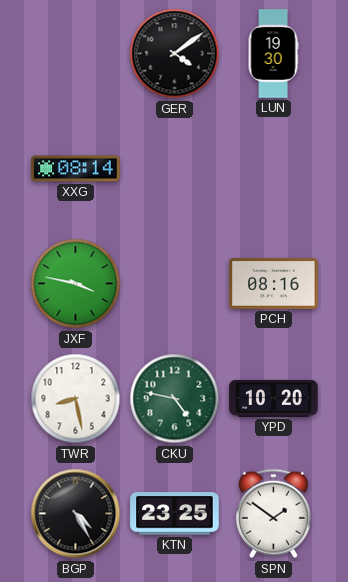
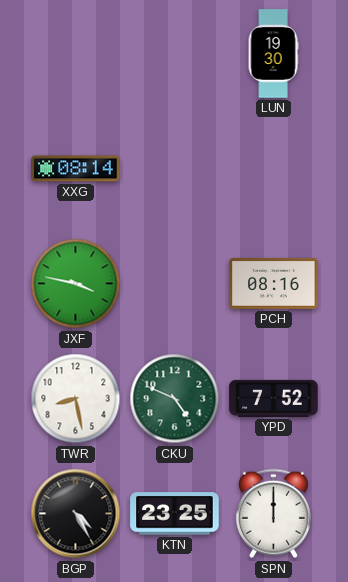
GER: 4:09 -> none
CKU: 4:47 -> 4:49
YPD: 10:20 -> 7:52
SPN: 1:51 -> 12:00
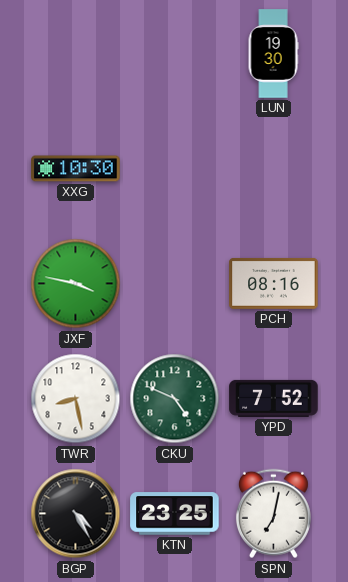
XXG: 08:14 -> 10:30
SPN: 12:00 -> 7:02
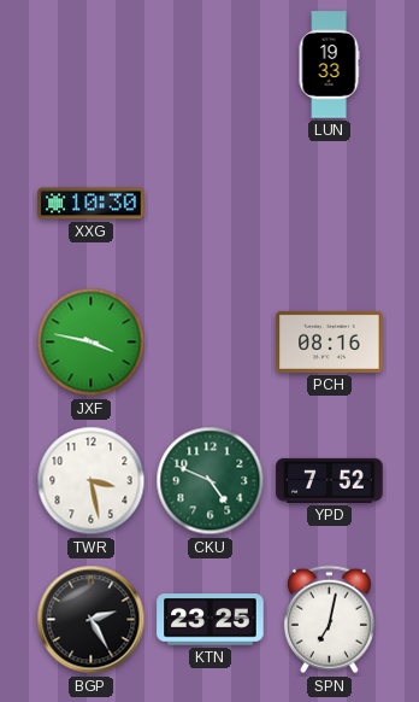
LUN: 19:30 -> 19:33
TWR: 8:28 -> 3:28
BGP: 4:25 -> 2:25
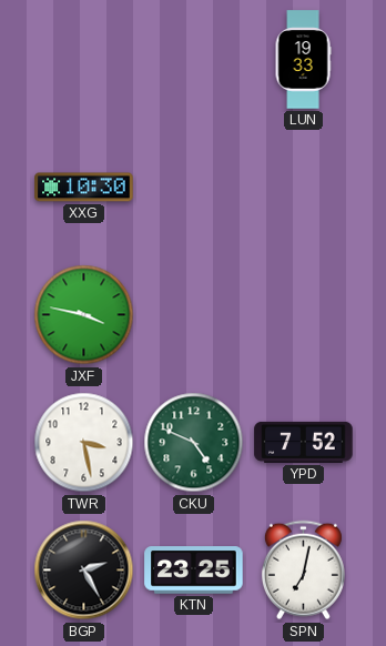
PCH: 08:16 -> none
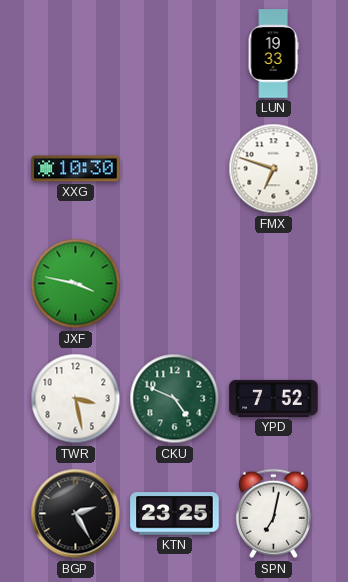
FMX: none -> 6:48
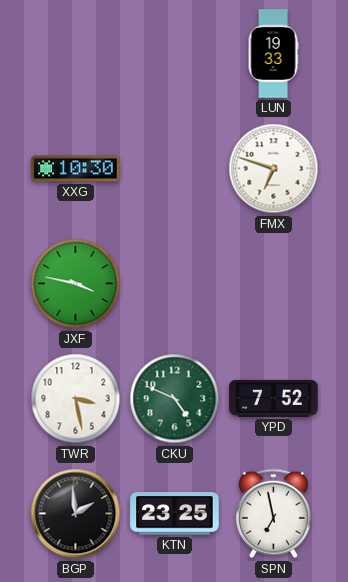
BGP: 2:25 -> 1:59
SPN: 7:02 -> 6:58
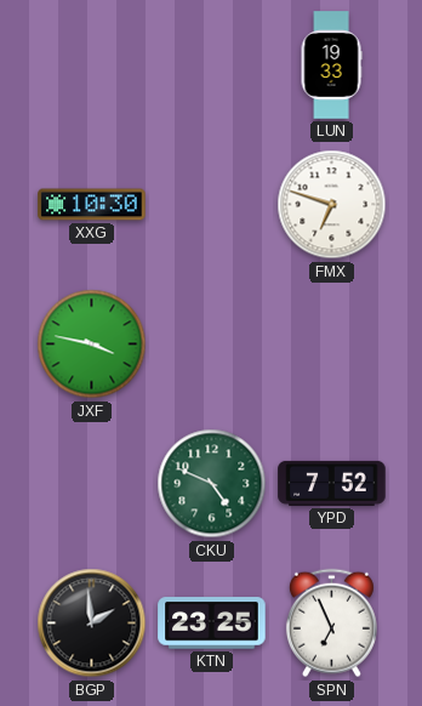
TWR: 3:28 -> none
SPN: 6:58 -> 6:56
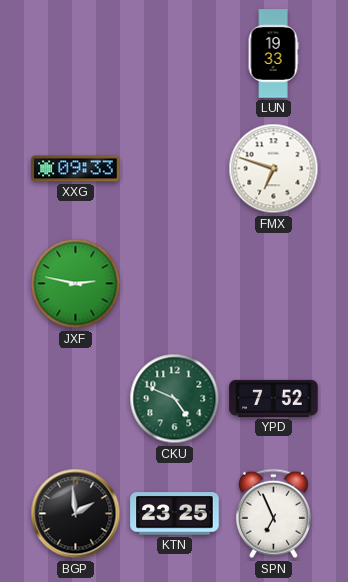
XXG: 10:30 -> 09:33
JXF: 3:47 -> 2:47
